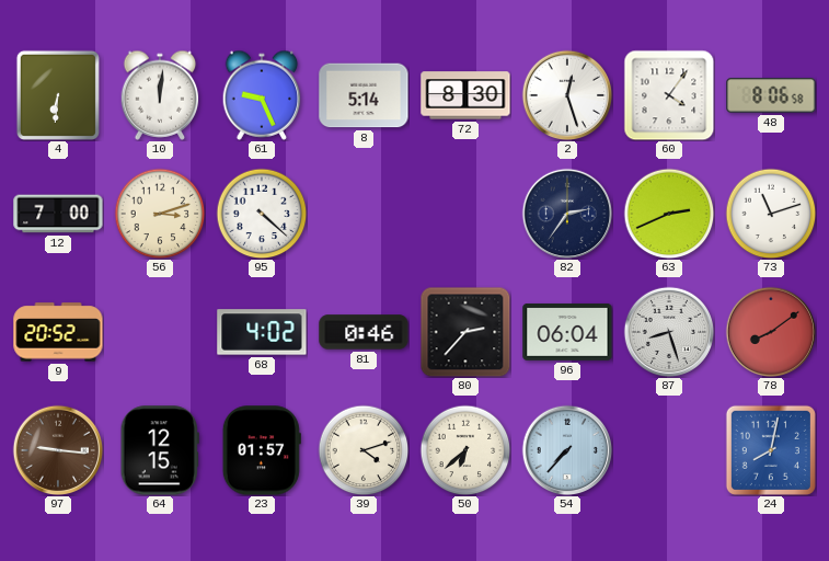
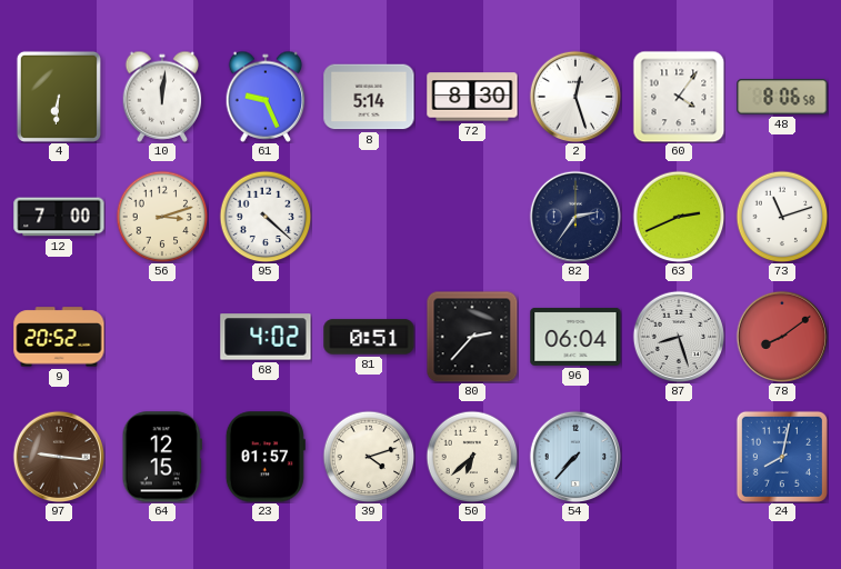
81: 0:46 -> 0:51
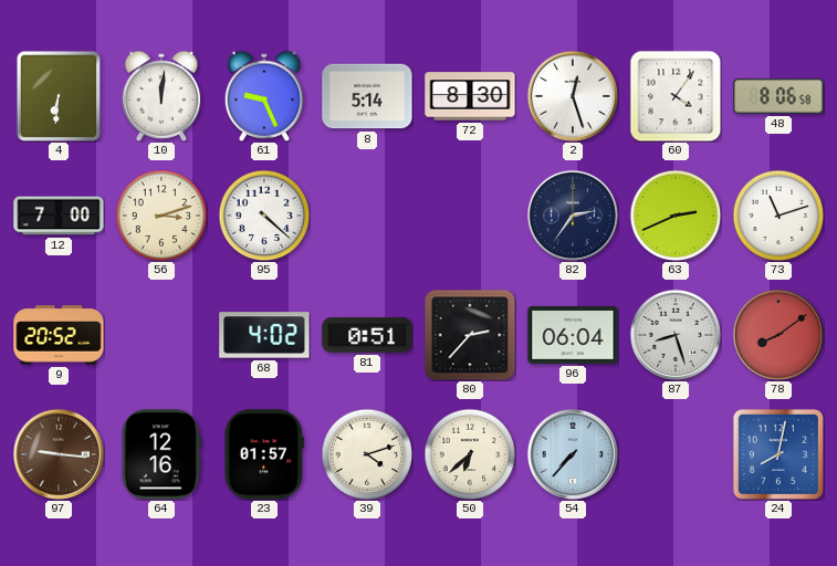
64: 12:15 -> 12:16
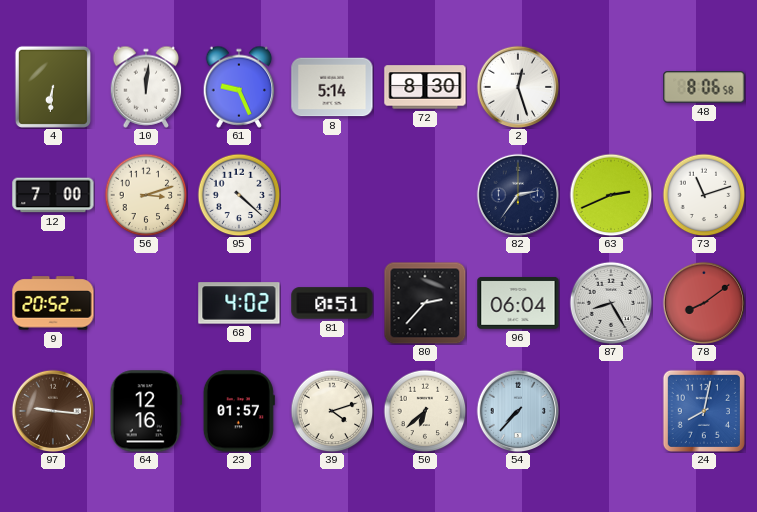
60: 4:06 -> none
87: 8:27 -> 8:25
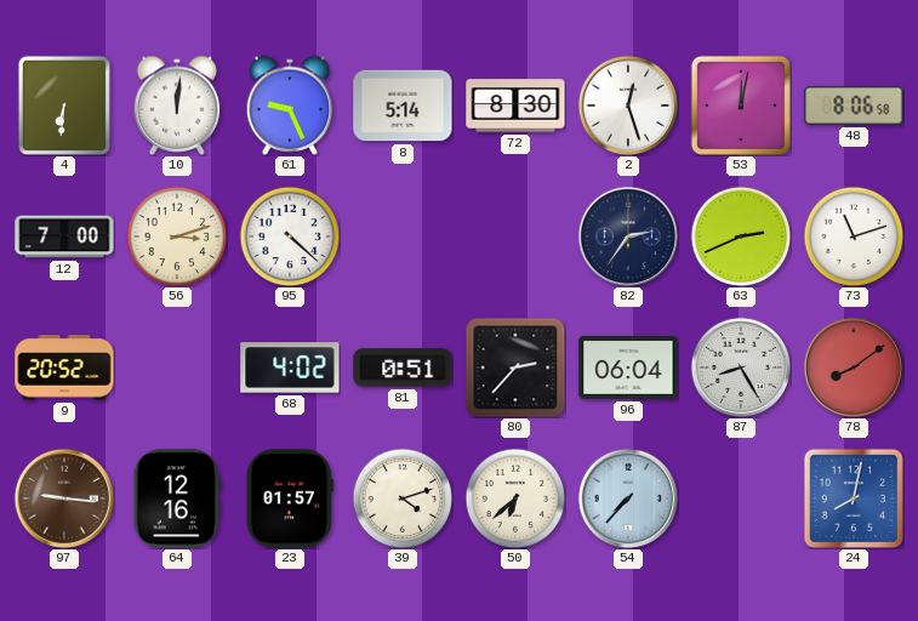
53: none -> 12:02
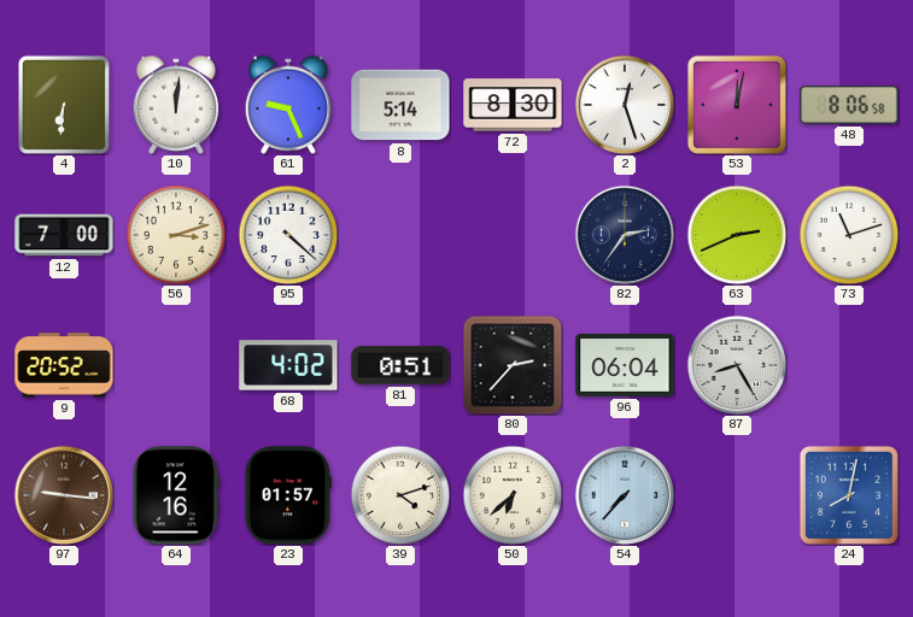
78: 8:09 -> none
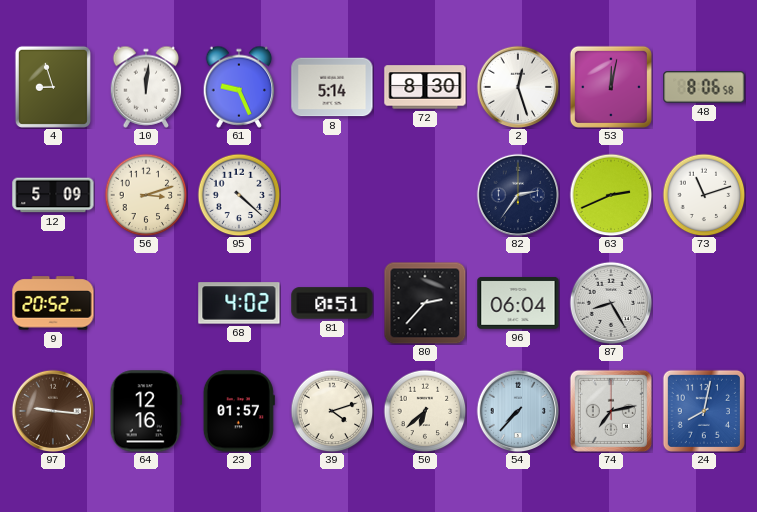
4: 6:31 -> 8:57
12: 7:00 -> 5:09
74: none -> 7:13
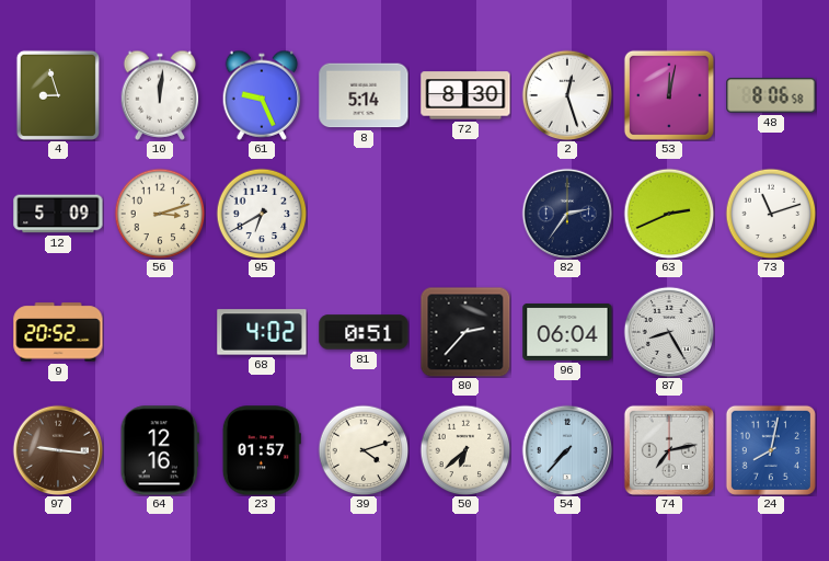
95: 4:22 -> 6:40
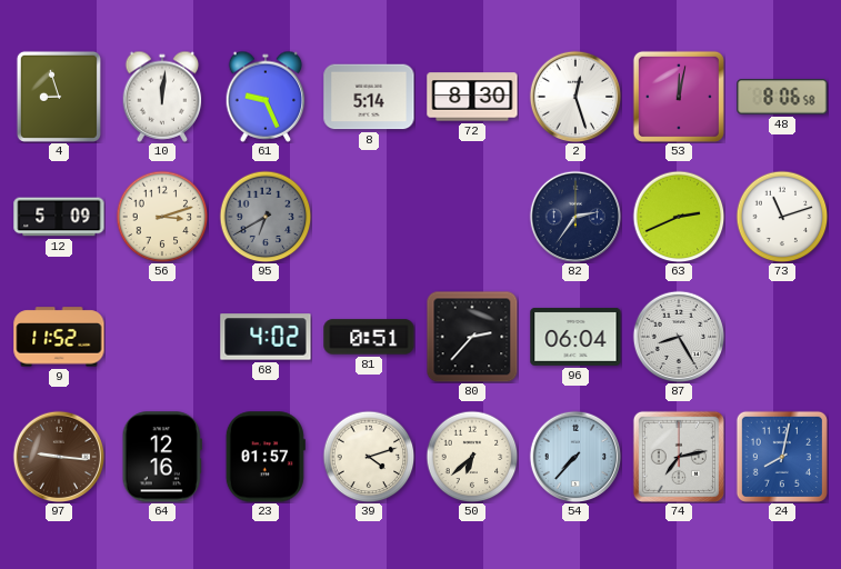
95 dial: white -> grey
9: 20:52 -> 11:52
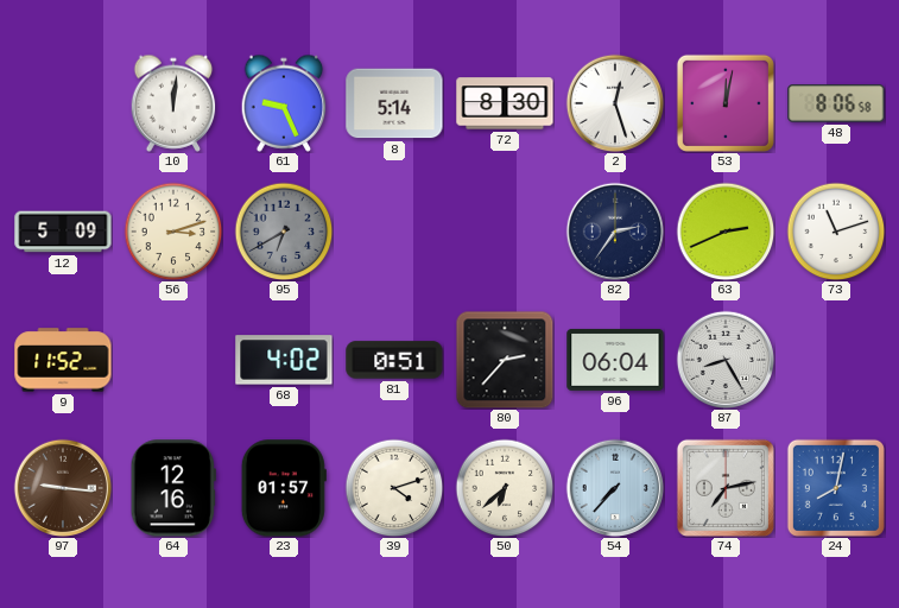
4: 8:57 -> none
